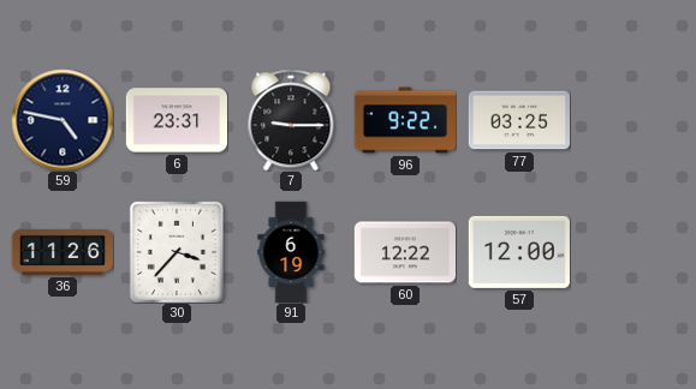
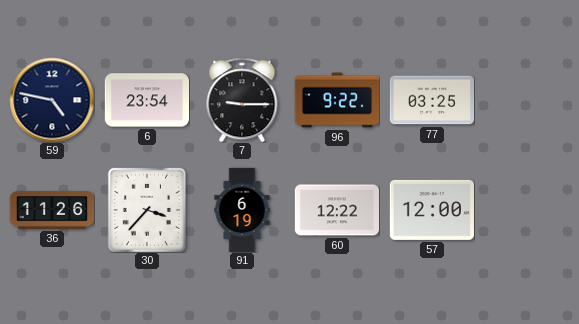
6: 23:31 -> 23:54
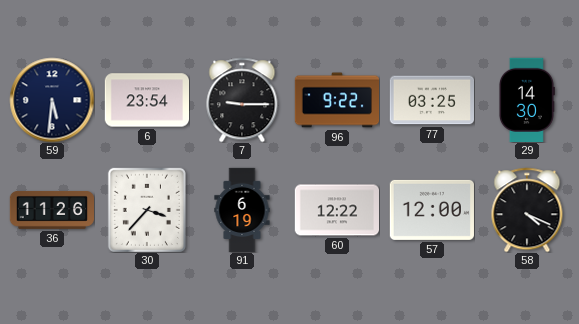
59: 4:47 -> 5:31
29: none -> 14:30
58: none -> 4:19
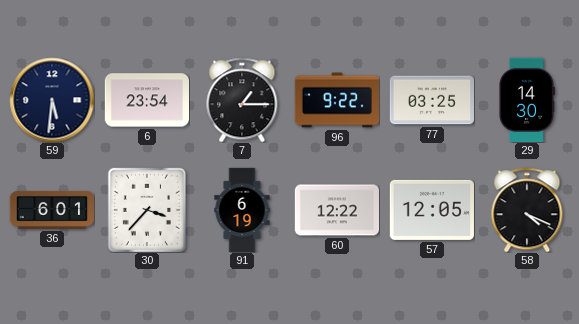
7: 9:15 -> 1:15
36: 11:26 -> 6:01
57: 12:00 -> 12:05
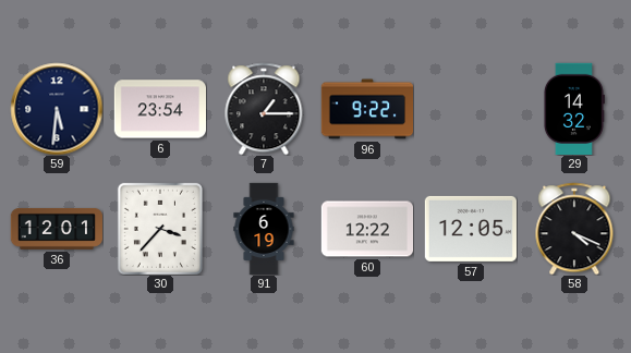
77: 03:25 -> none
29: 14:30 -> 14:32
36: 6:01 -> 12:01
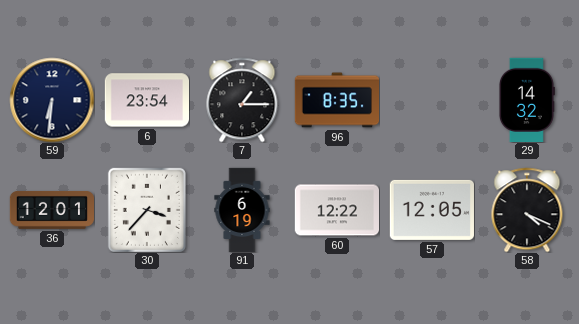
59: 5:31 -> 6:31
96: 9:22 -> 8:35
